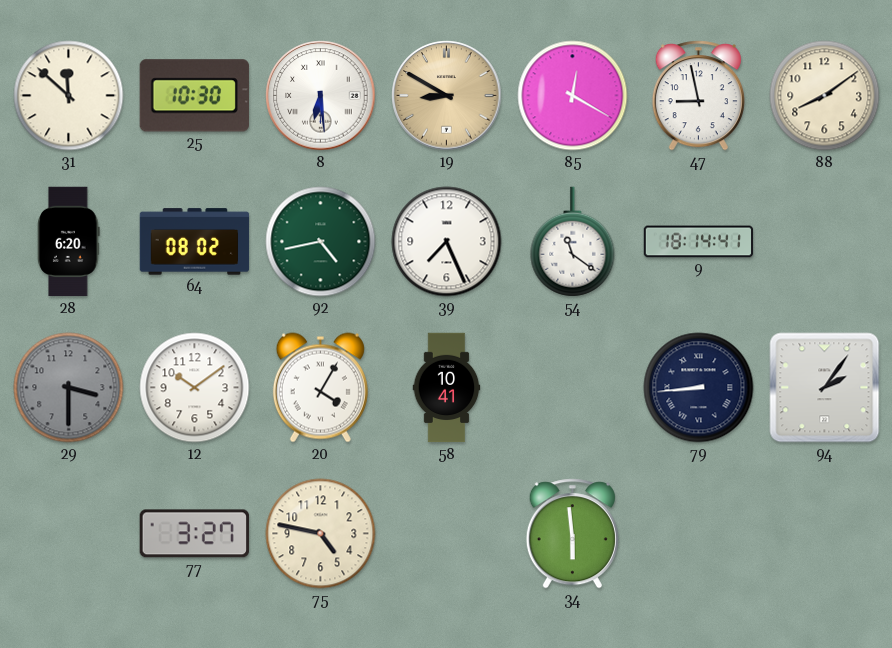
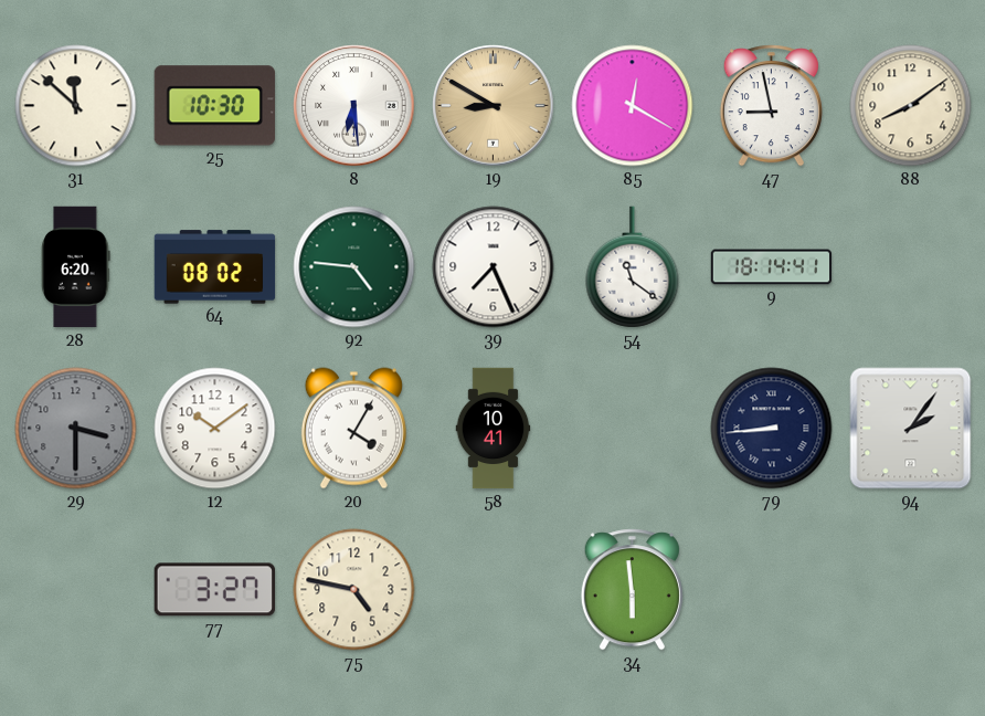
92: 4:43 -> 4:46
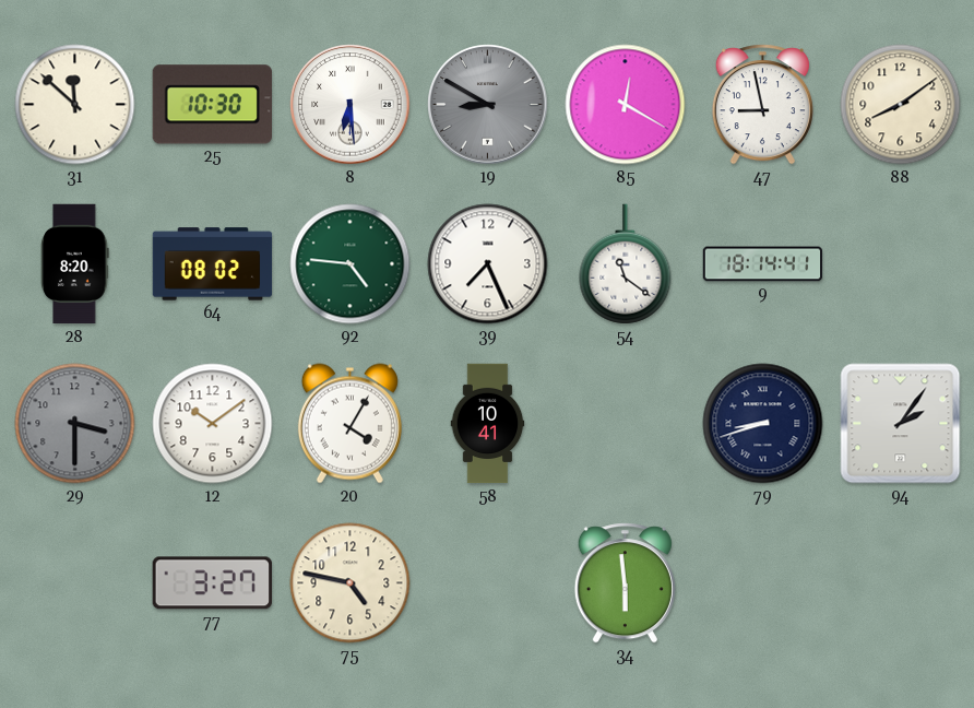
19 dial: champagne -> grey
28: 6:20 -> 8:20
79: 8:44 -> 8:42
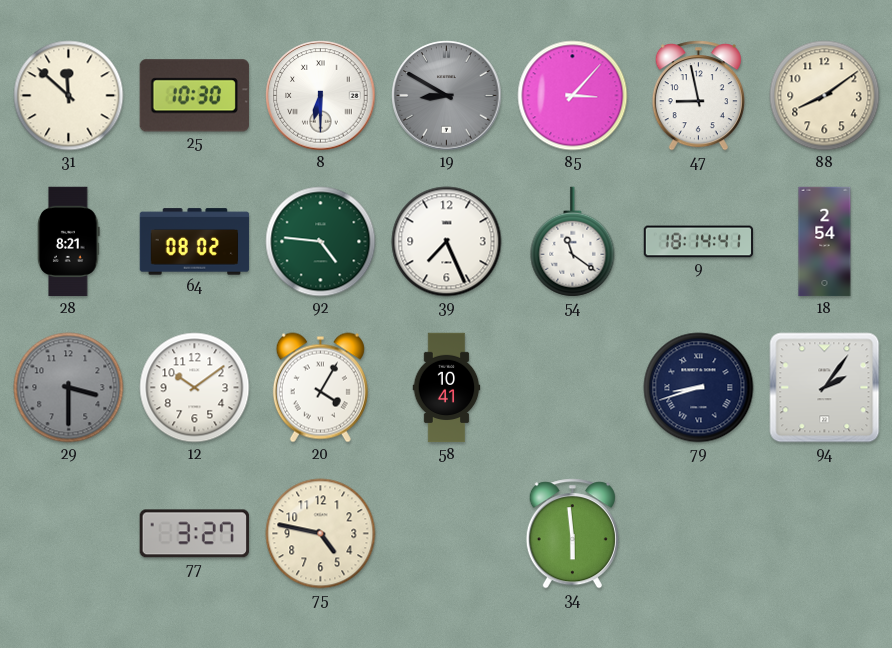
8: 6:29 -> 6:30
85: 12:20 -> 3:07
28: 8:20 -> 8:21
18: none -> 2:54
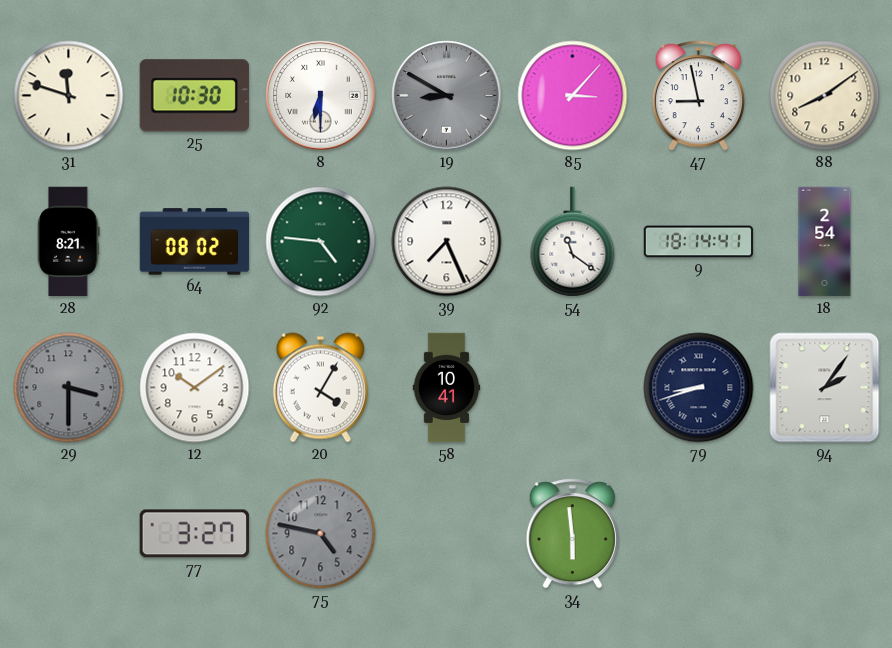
31: 11:52 -> 11:48
75 dial: cream -> grey
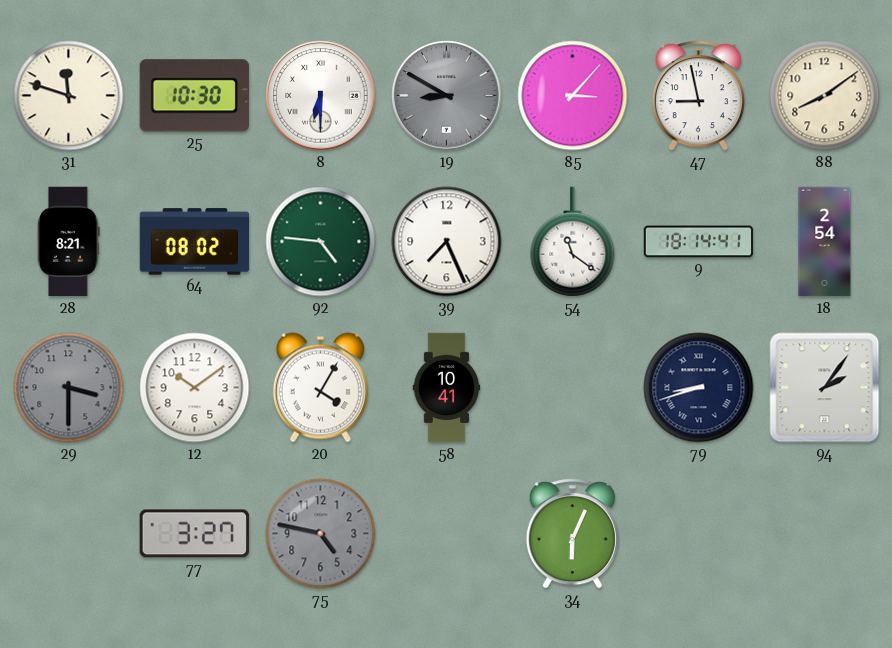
34: 5:59 -> 6:04
